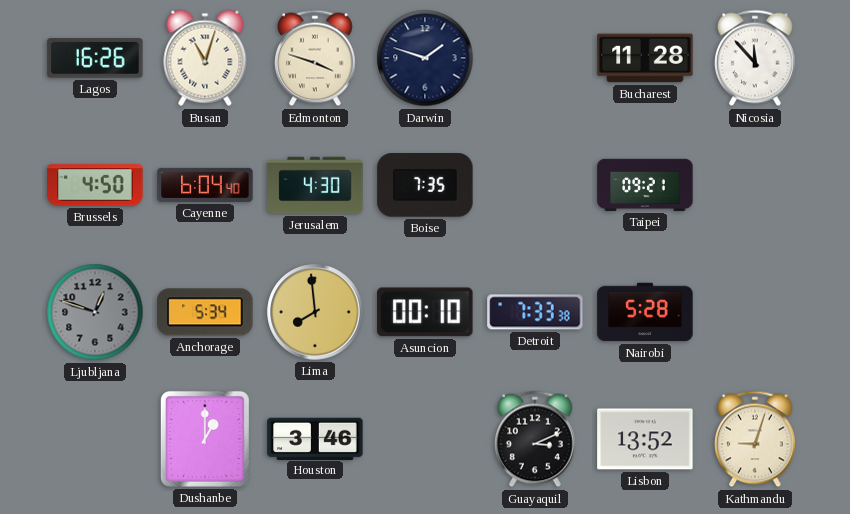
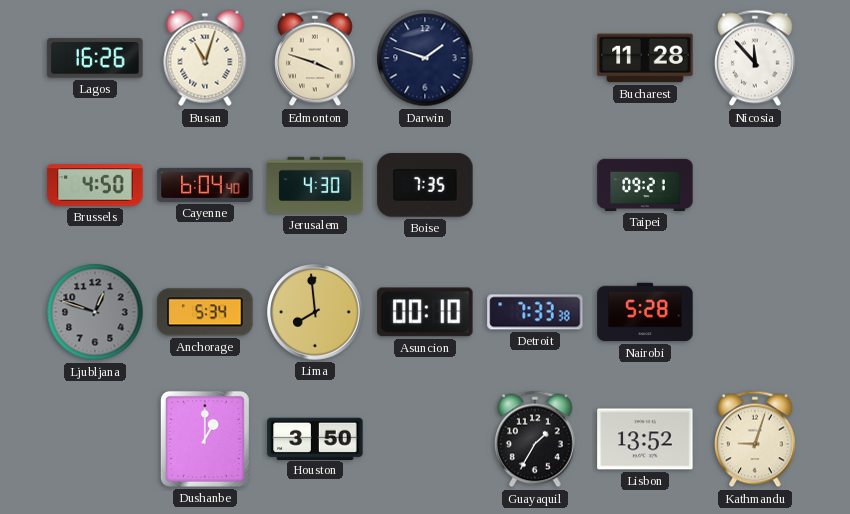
Houston: 3:46 -> 3:50
Guayaquil: 3:11 -> 1:35
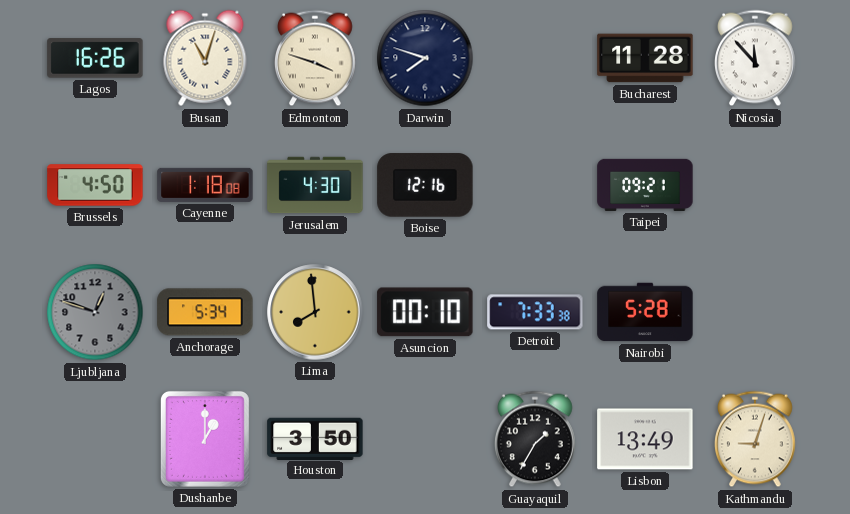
Darwin: 1:48 -> 7:48
Cayenne: 6:04 -> 1:18
Boise: 7:35 -> 12:16
Lisbon: 13:52 -> 13:49
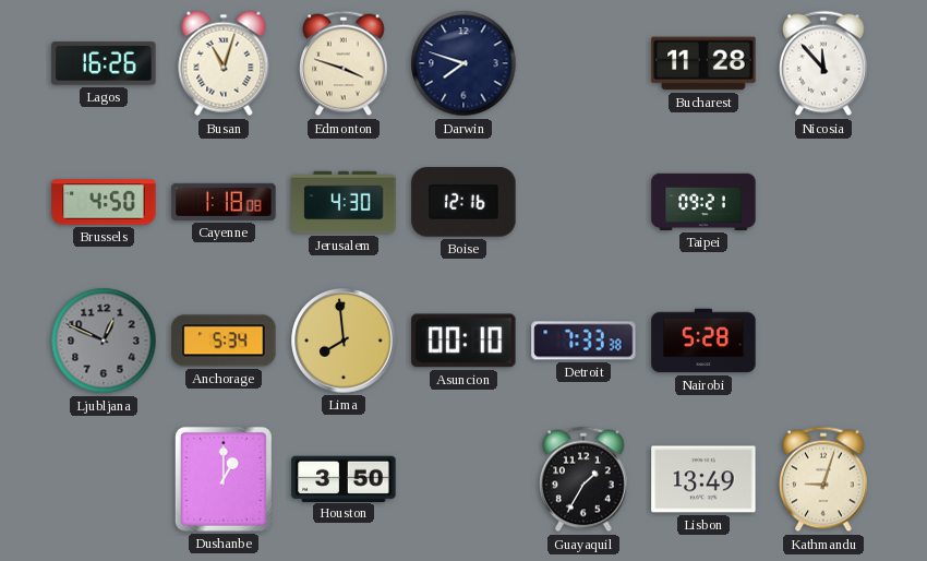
Ljubljana: 12:48 -> 12:49
